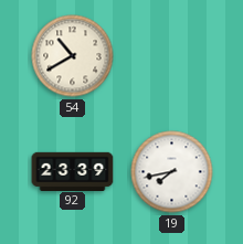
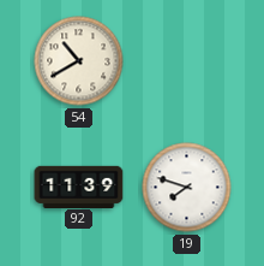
92: 23:39 -> 11:39
19: 7:43 -> 7:48
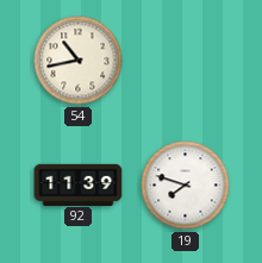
54: 10:40 -> 10:43
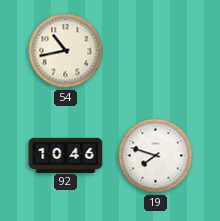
92: 11:39 -> 10:46
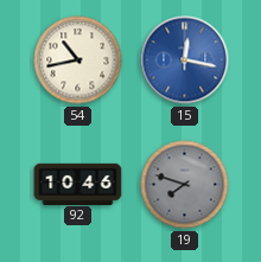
15: none -> 12:17
19 dial: white -> grey
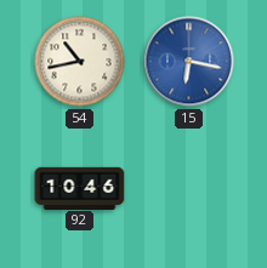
15: 12:17 -> 6:17
19: 7:48 -> none
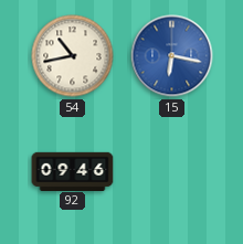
92: 10:46 -> 09:46
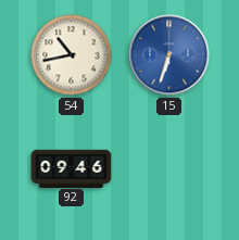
15: 6:17 -> 6:33
